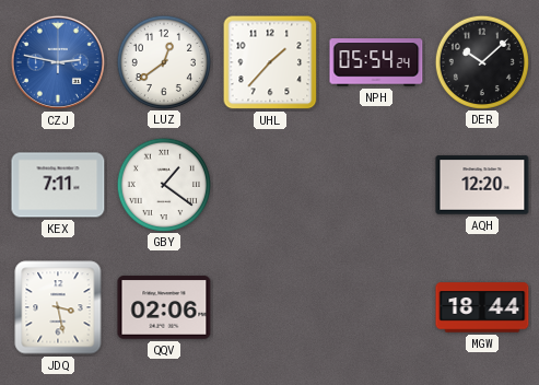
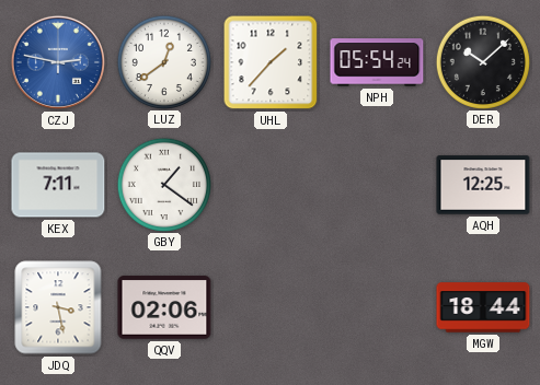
AQH: 12:20 -> 12:25
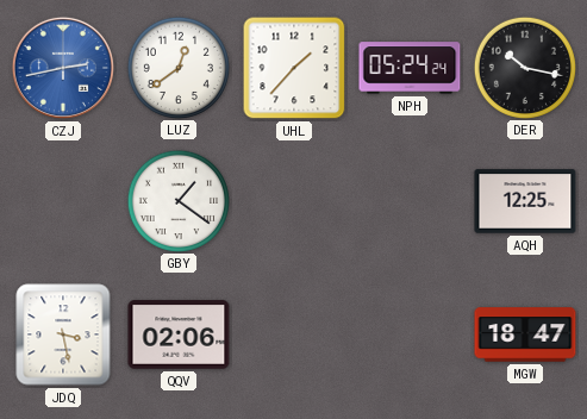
CZJ: 2:47 -> 2:43
NPH: 05:54 -> 05:24
DER: 10:08 -> 10:17
KEX: 7:11 -> none
MGW: 18:44 -> 18:47
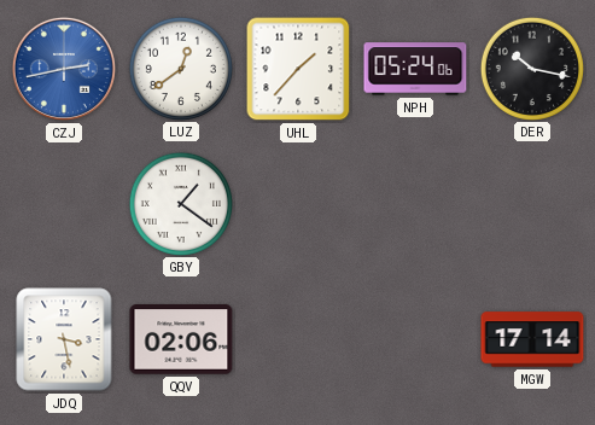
NPH: 05:24:24 -> 05:24:06
AQH: 12:25 -> none
MGW: 18:47 -> 17:14
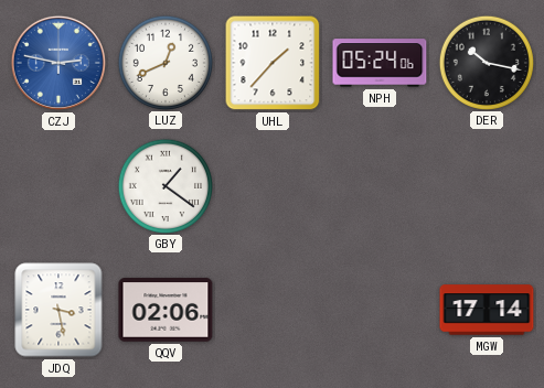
CZJ: 2:43 -> 2:47
LUZ: 12:39 -> 12:41
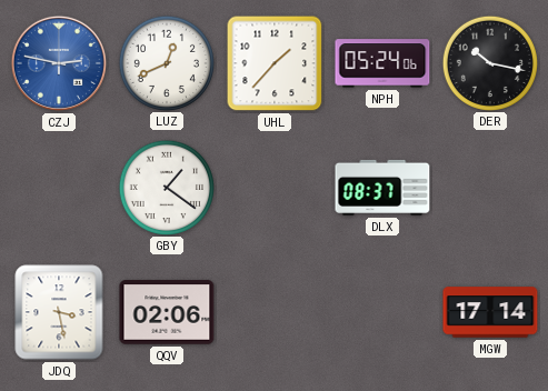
DLX: none -> 08:37
